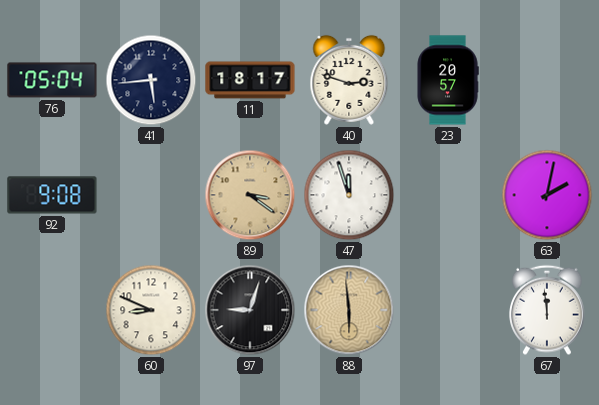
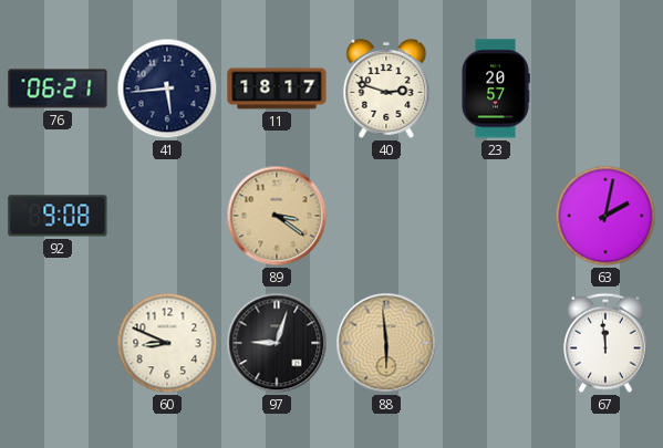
76: 05:04 -> 06:21
47: 11:57 -> none
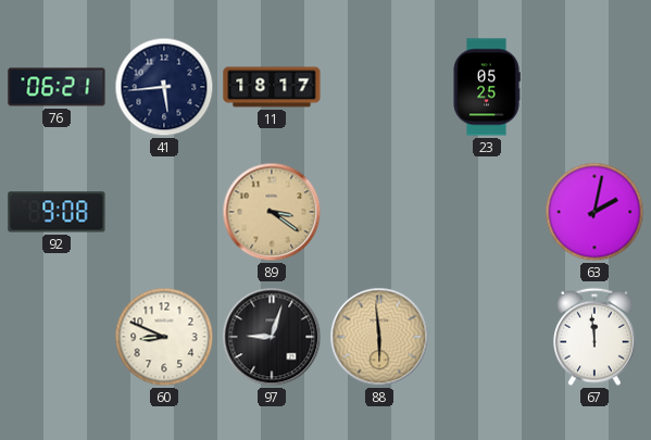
40: 2:48 -> none
23: 20:57 -> 05:25
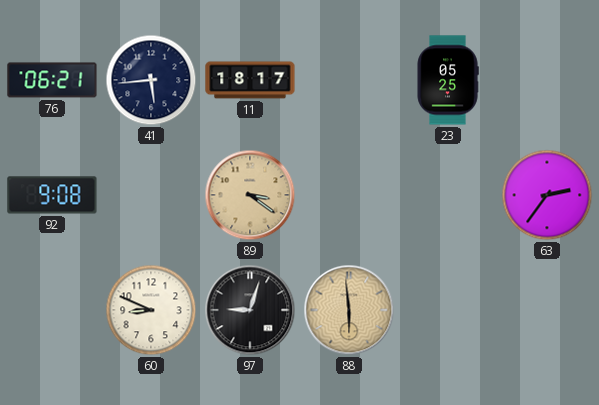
63: 2:02 -> 2:36
67: 11:59 -> none
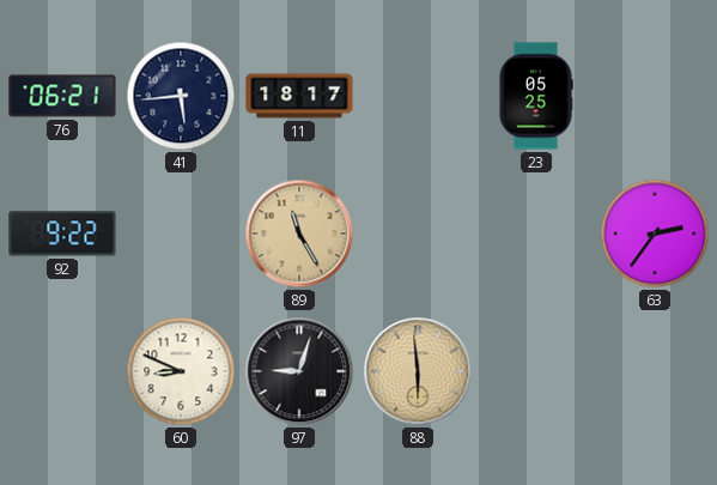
92: 9:08 -> 9:22
89: 3:21 -> 11:25
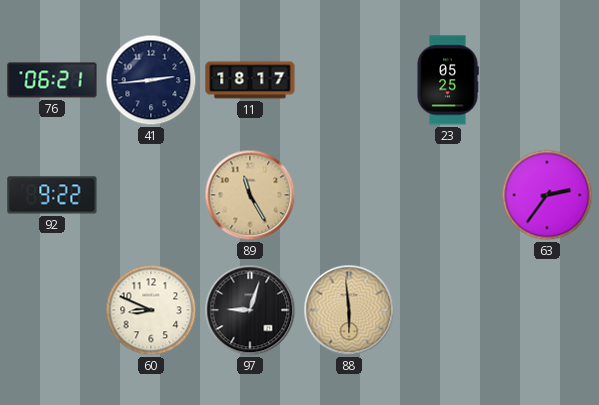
41: 5:44 -> 2:44
